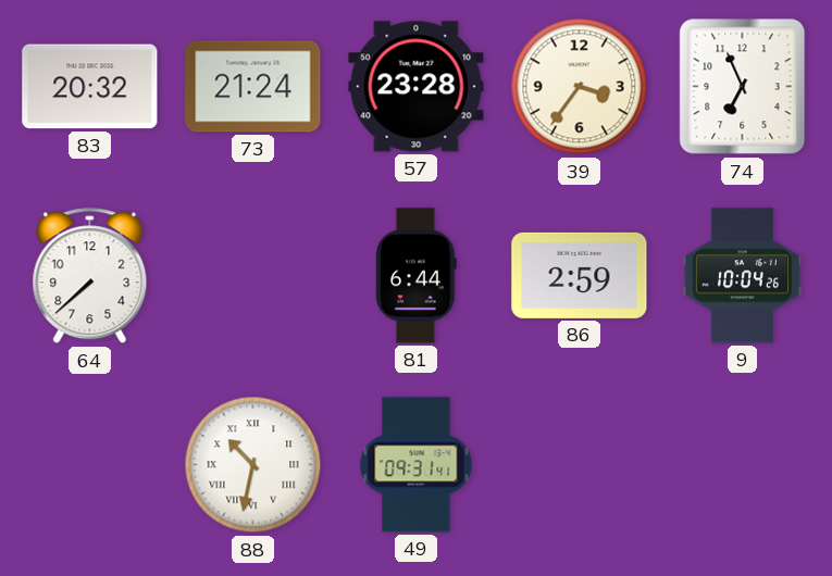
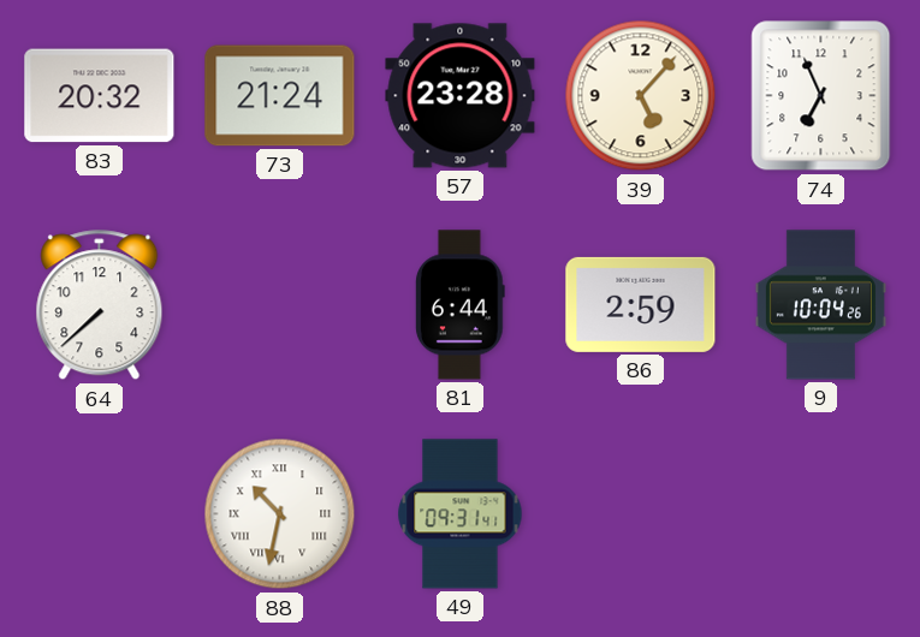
39: 3:36 -> 5:07
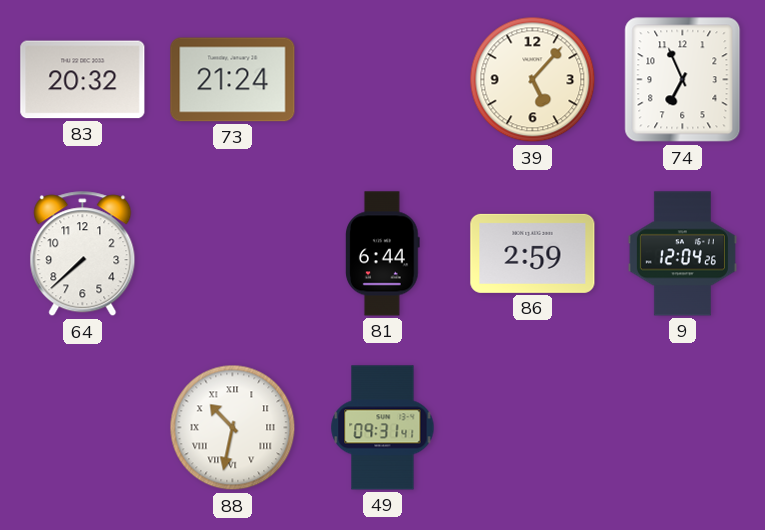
57: 23:28 -> none
9: 10:04 -> 12:04
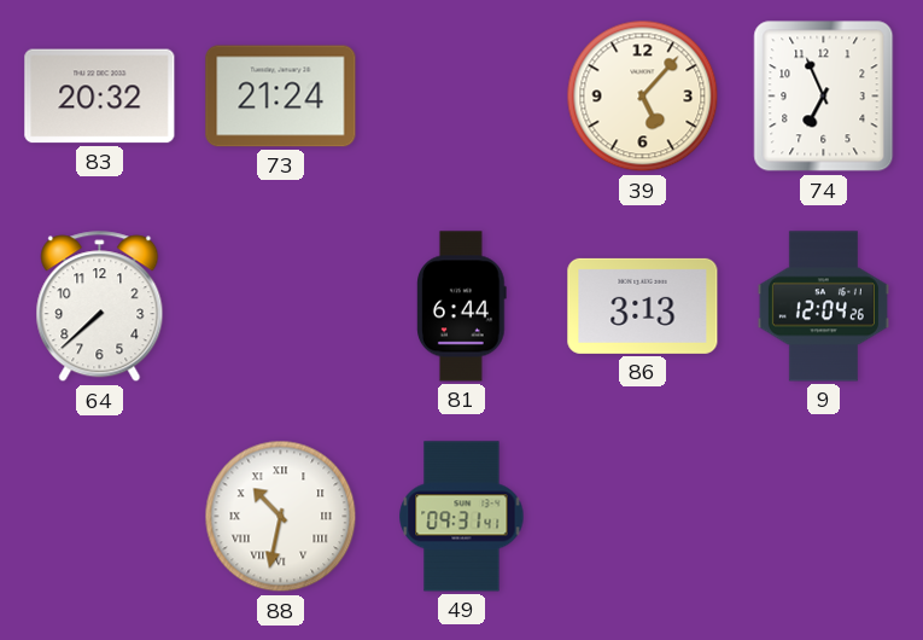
86: 2:59 -> 3:13
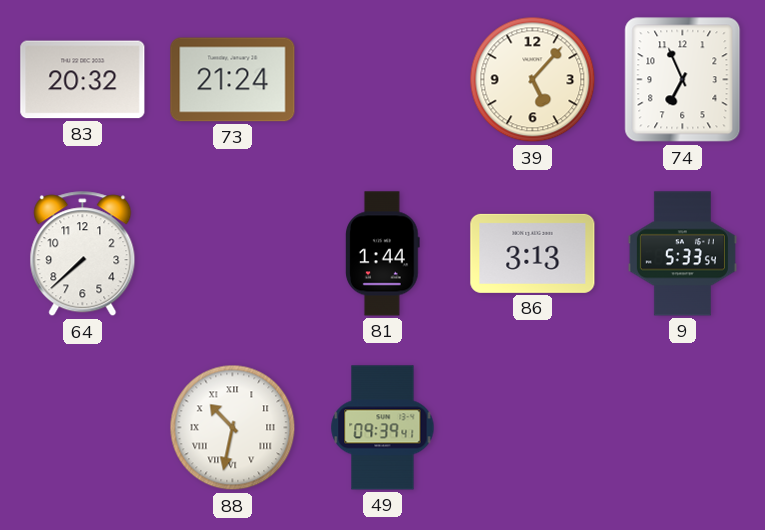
81: 6:44 -> 1:44
9: 12:04 -> 5:33
49: 09:31 -> 09:39
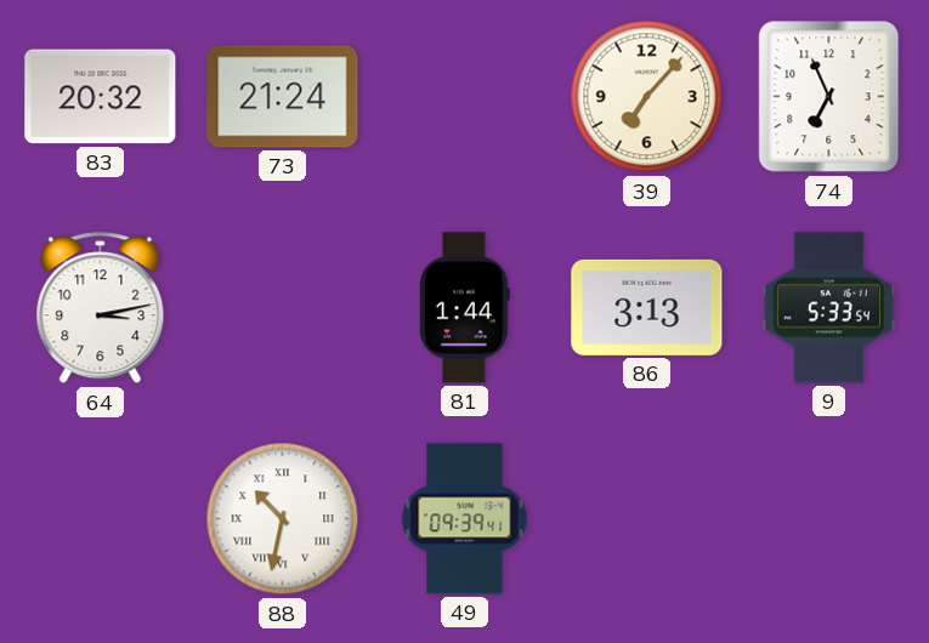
39: 5:07 -> 7:07
64: 7:38 -> 3:13
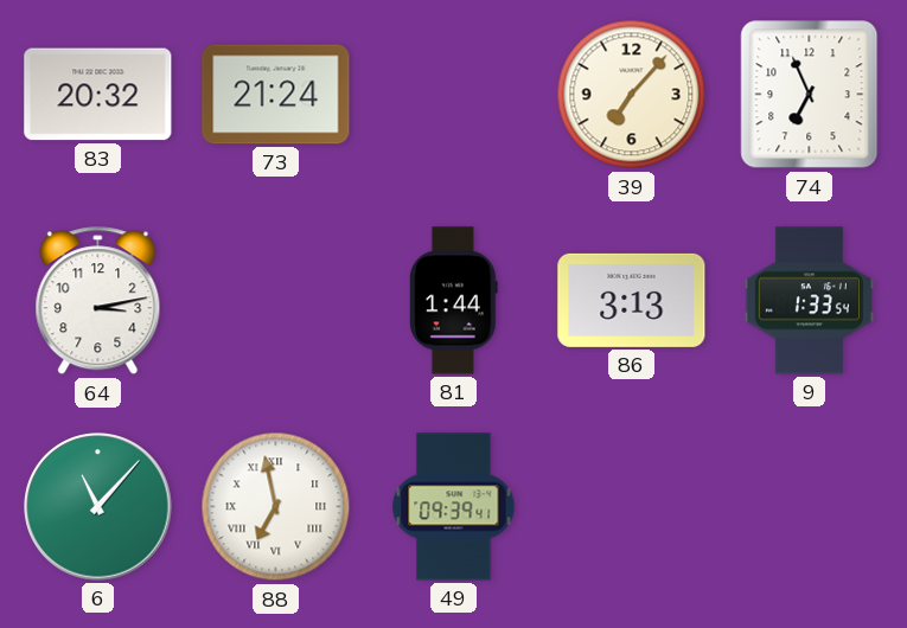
9: 5:33 -> 1:33
6: none -> 11:07
88: 10:32 -> 6:58
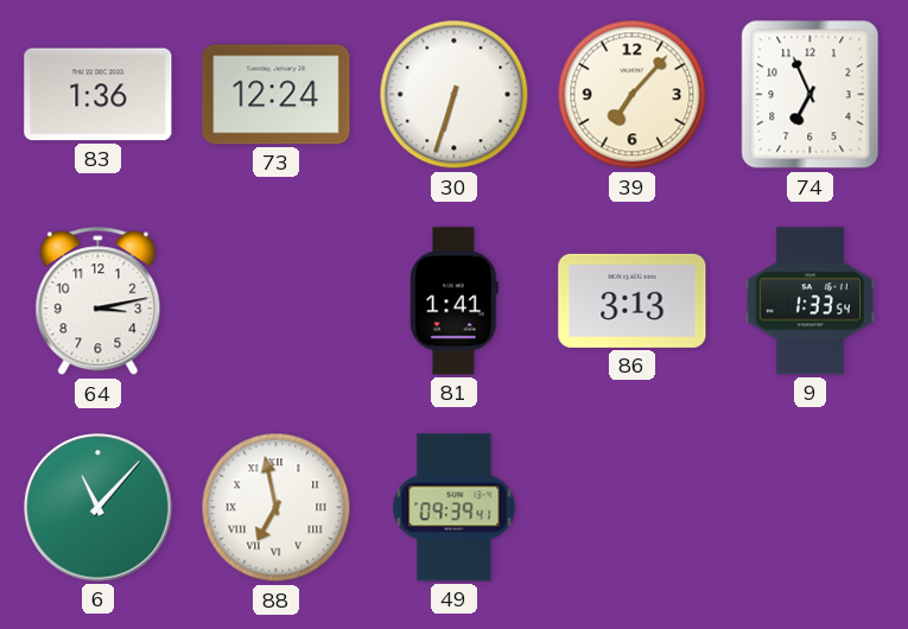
83: 20:32 -> 1:36
73: 21:24 -> 12:24
30: none -> 6:33
81: 1:44 -> 1:41
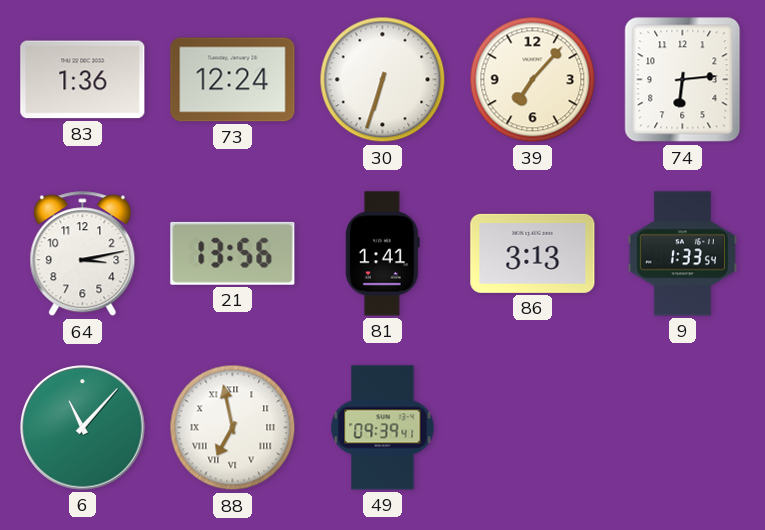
74: 6:56 -> 6:14
21: none -> 13:56
